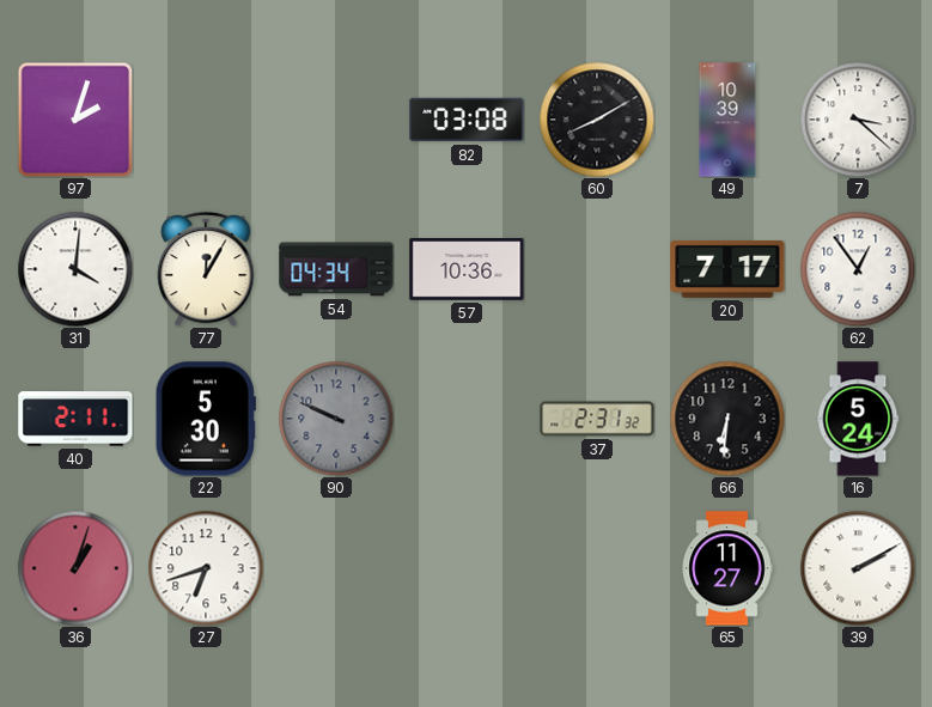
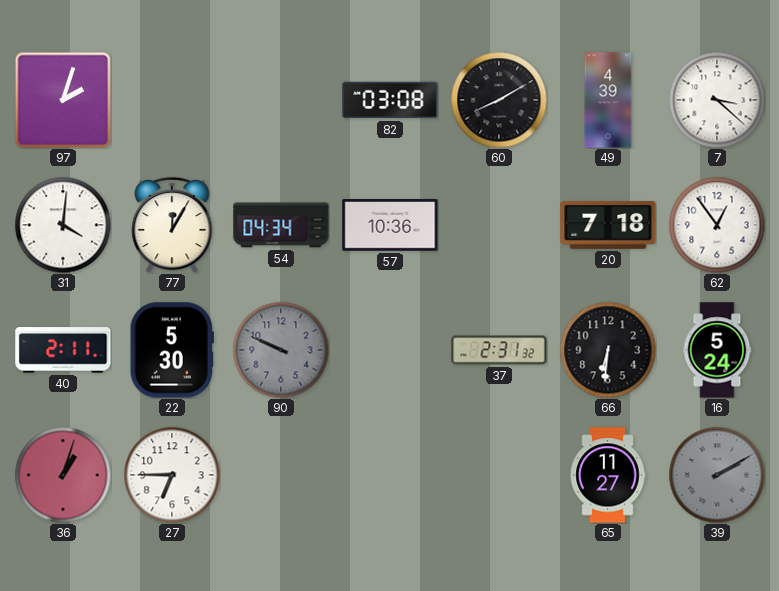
49: 10:39 -> 4:39
20: 7:17 -> 7:18
27: 6:42 -> 6:45
39 dial: white -> grey
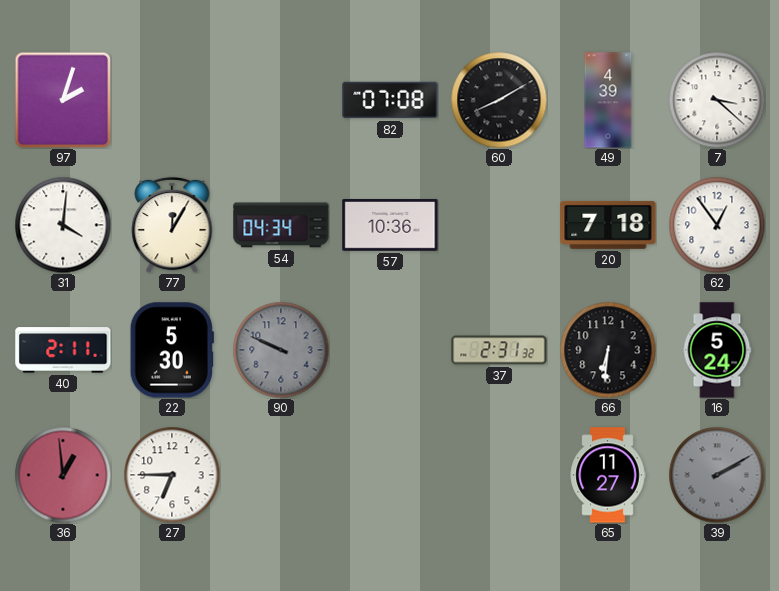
82: 03:08 -> 07:08
36: 1:03 -> 12:59
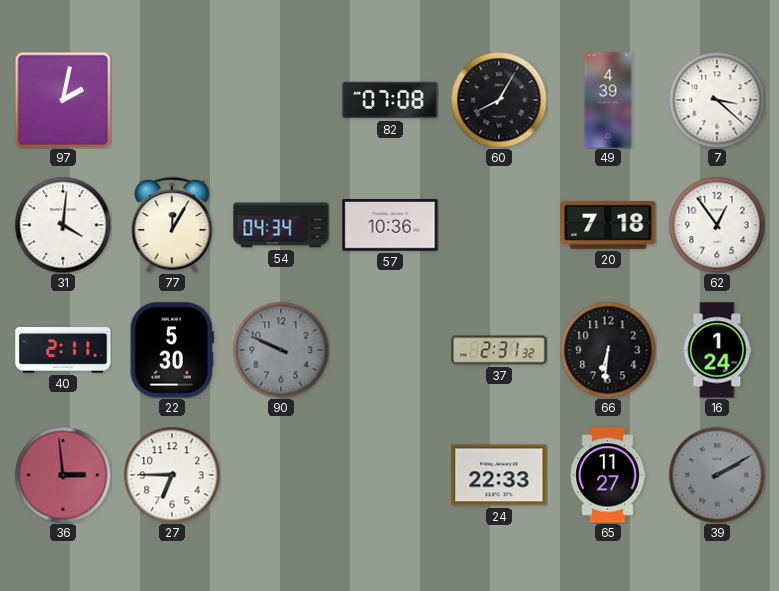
97: 2:03 -> 2:02
60: 8:10 -> 8:05
16: 5:24 -> 1:24
36: 12:59 -> 2:59
24: none -> 22:33
